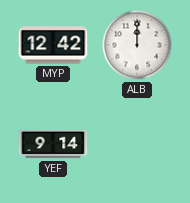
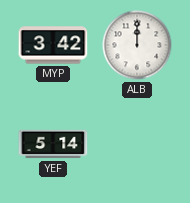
MYP: 12:42 -> 3:42
YEF: 9:14 -> 5:14
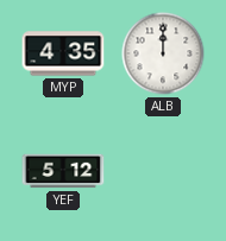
MYP: 3:42 -> 4:35
YEF: 5:14 -> 5:12
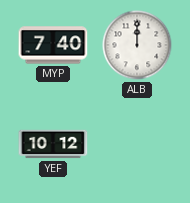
MYP: 4:35 -> 7:40
YEF: 5:12 -> 10:12
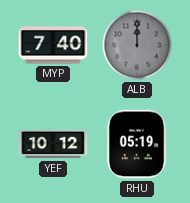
ALB dial: white -> grey
RHU: none -> 05:19
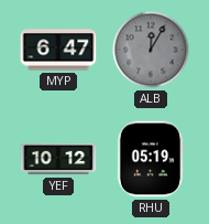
MYP: 7:40 -> 6:47
ALB: 12:00 -> 12:05
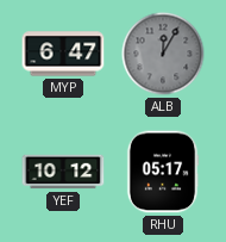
RHU: 05:19 -> 05:17
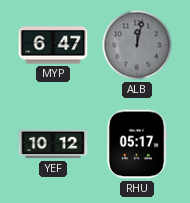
ALB: 12:05 -> 12:02
